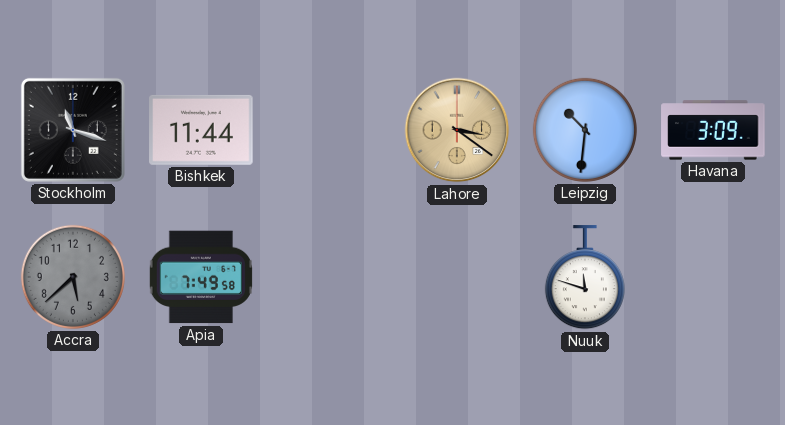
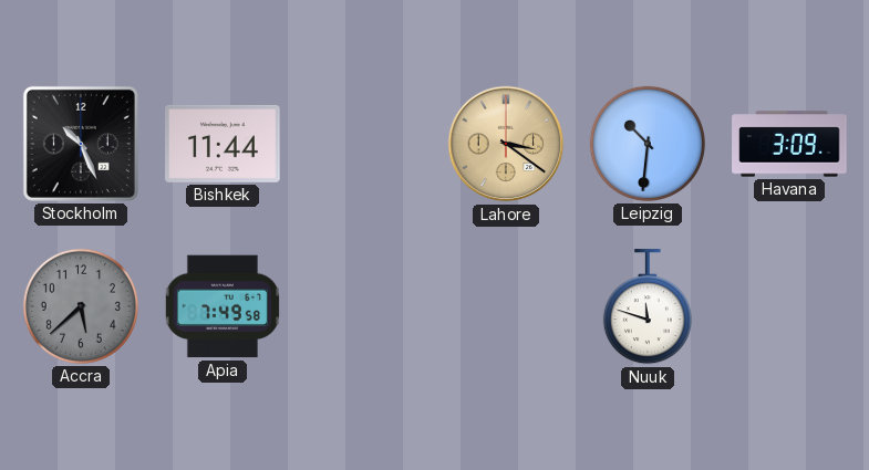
Stockholm: 11:18 -> 10:26
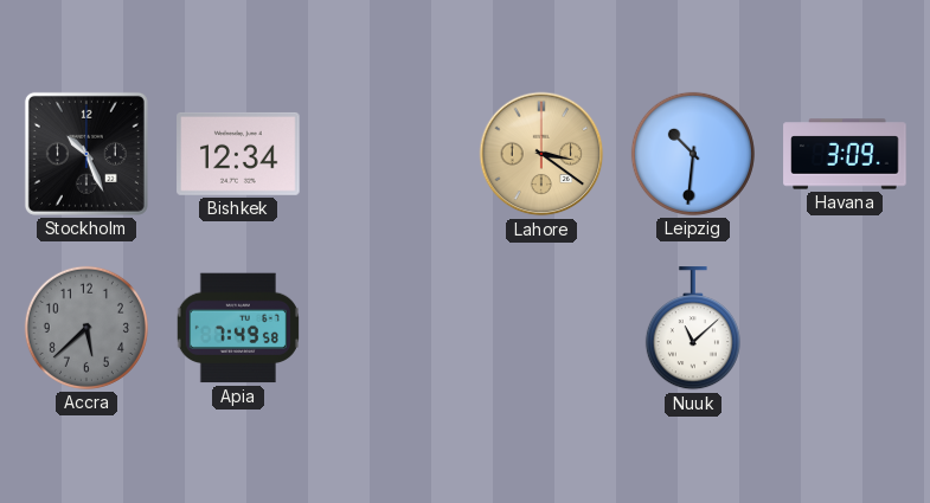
Bishkek: 11:44 -> 12:34
Nuuk: 11:48 -> 11:08
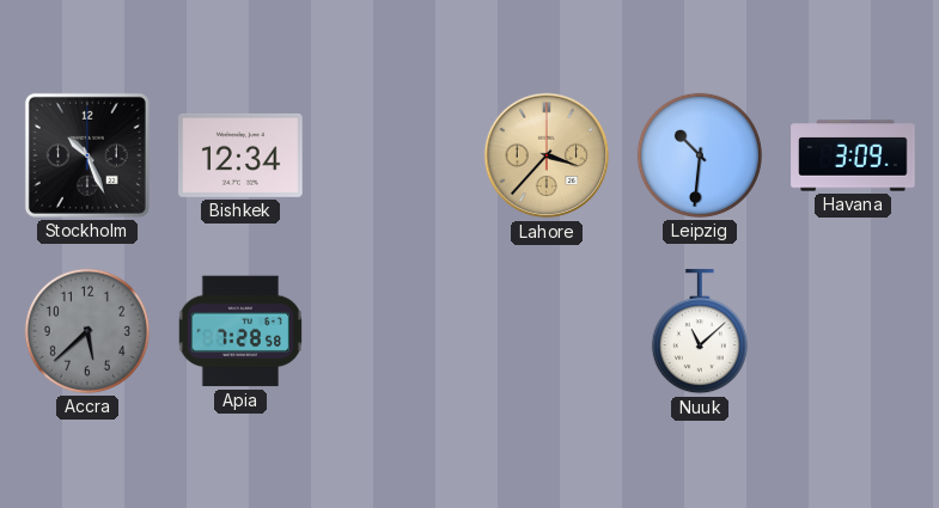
Lahore: 3:21 -> 3:37
Apia: 7:49 -> 7:28
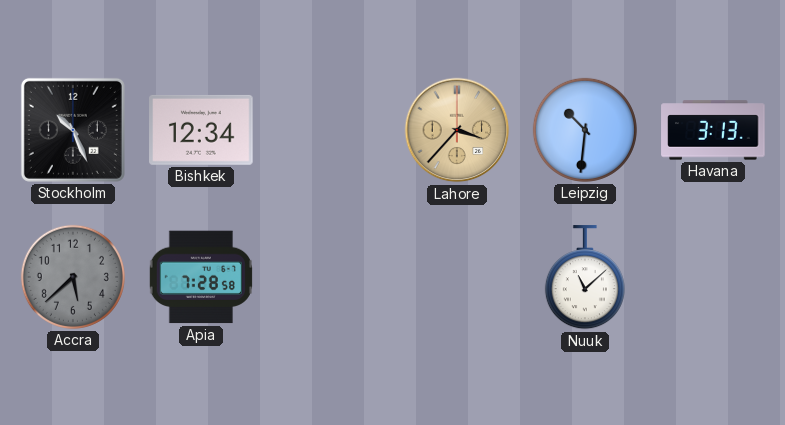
Havana: 3:09 -> 3:13
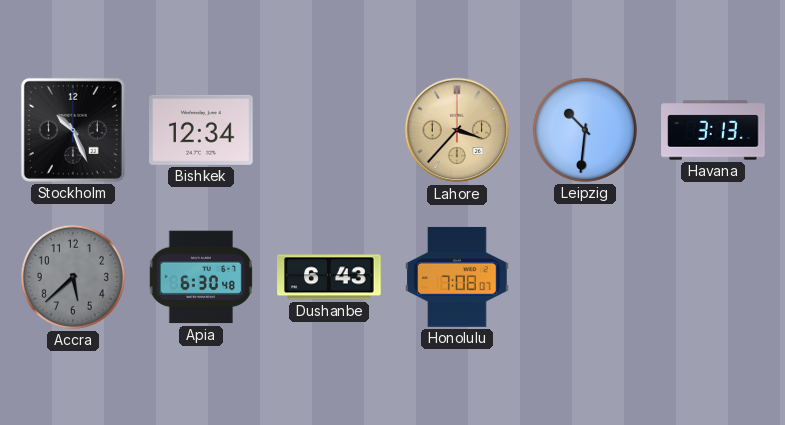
Apia: 7:28 -> 6:30
Dushanbe: none -> 6:43
Honolulu: none -> 7:08
Nuuk: 11:08 -> none
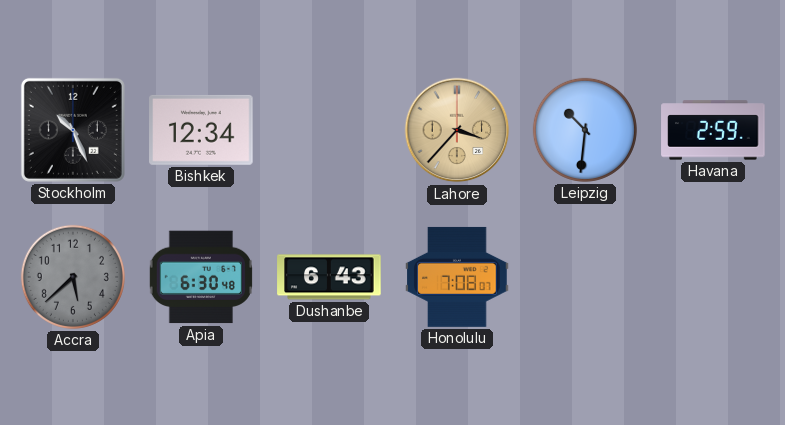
Havana: 3:13 -> 2:59
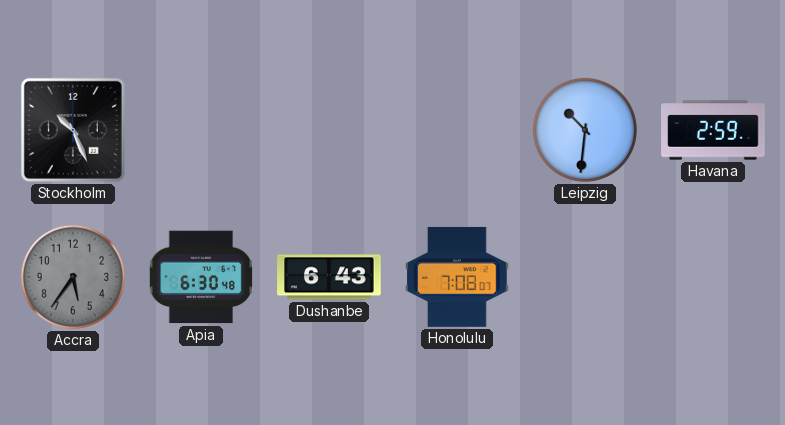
Bishkek: 12:34 -> none
Lahore: 3:37 -> none
Accra: 5:38 -> 5:36
